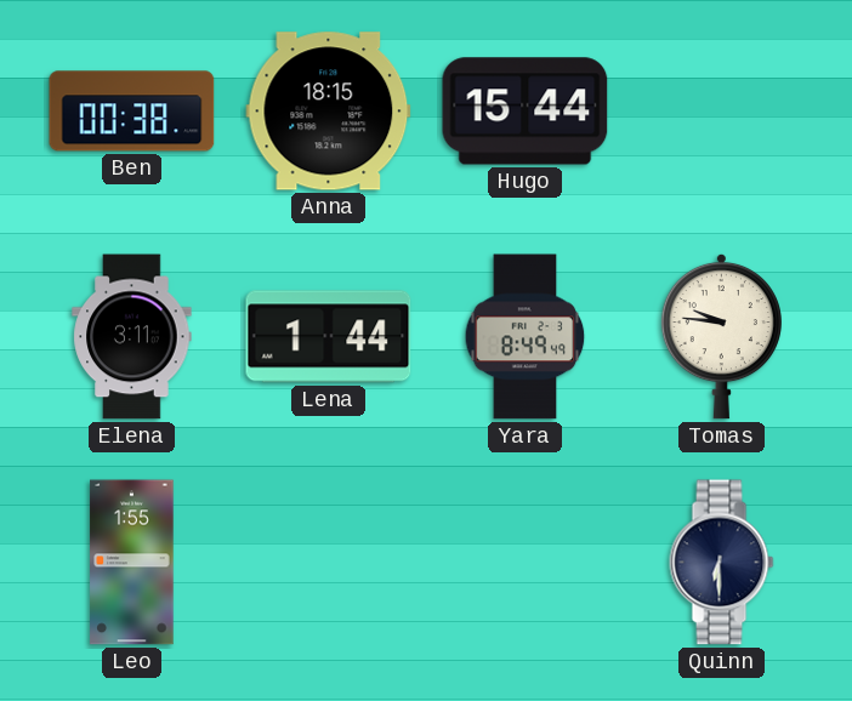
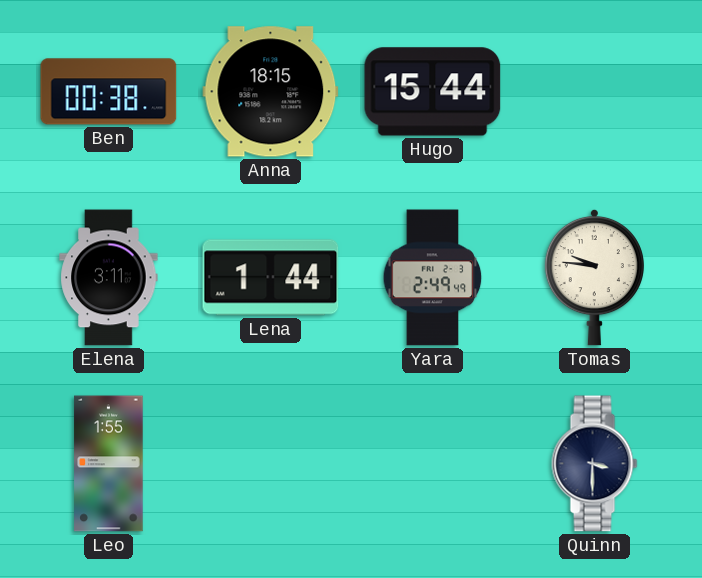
Yara: 8:49 -> 2:49
Quinn: 6:30 -> 3:30
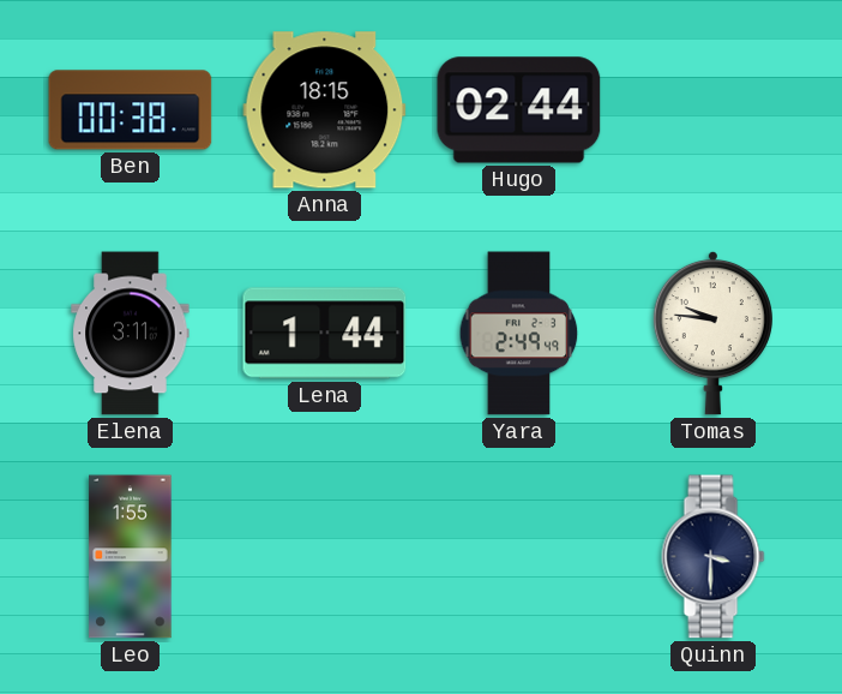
Hugo: 15:44 -> 02:44
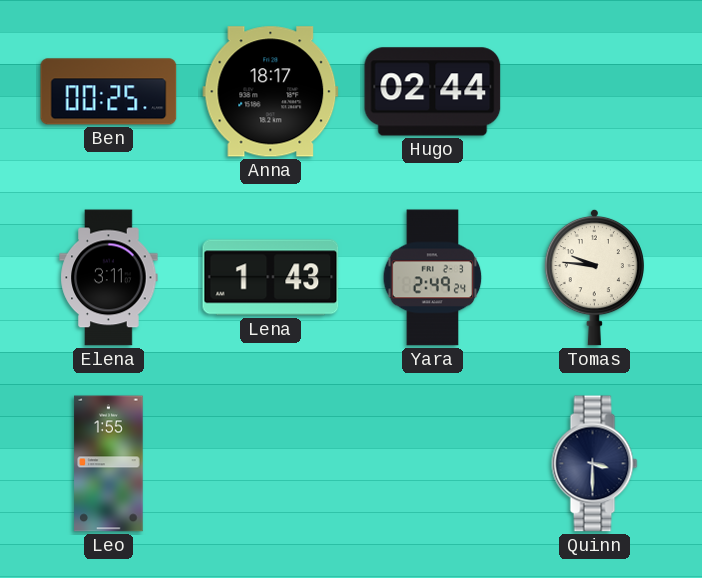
Ben: 00:38 -> 00:25
Anna: 18:15 -> 18:17
Lena: 1:44 -> 1:43
Yara: 2:49:49 -> 2:49:24
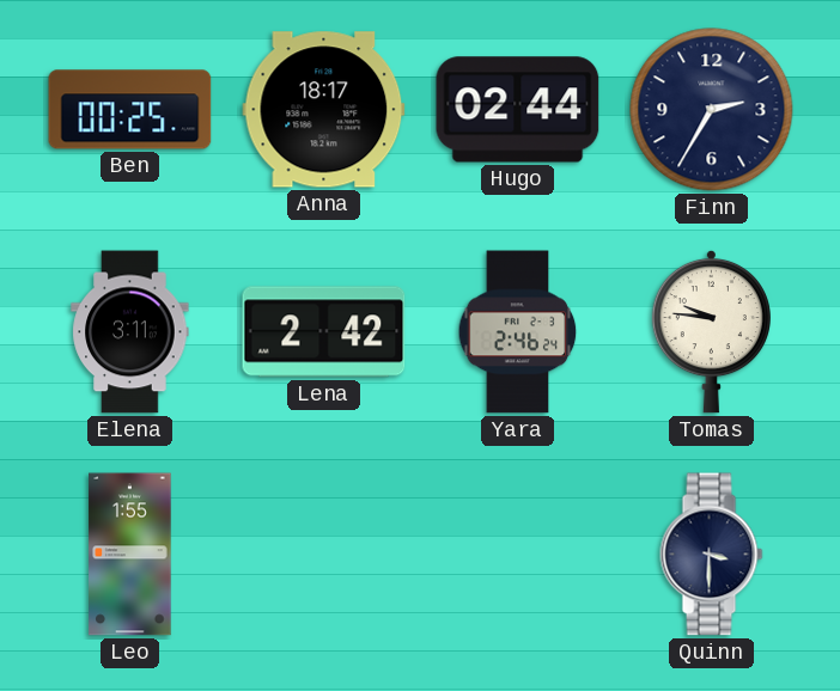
Finn: none -> 2:35
Lena: 1:43 -> 2:42
Yara: 2:49 -> 2:46
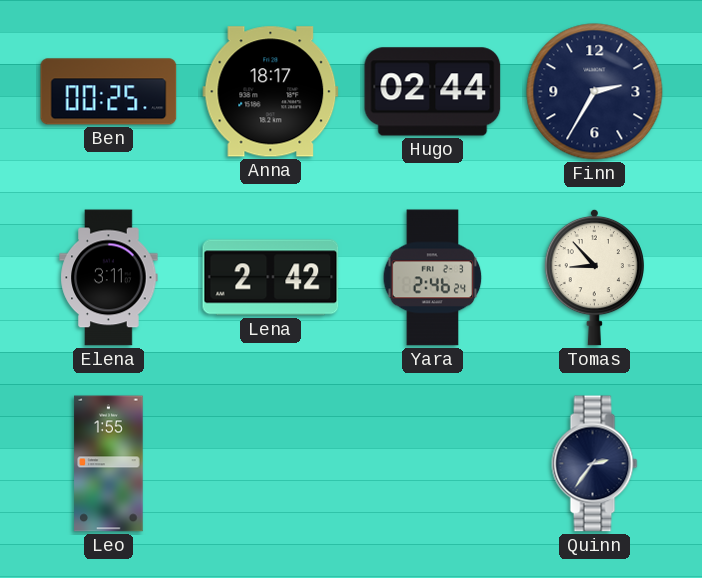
Tomas: 9:46 -> 8:53
Quinn: 3:30 -> 2:36
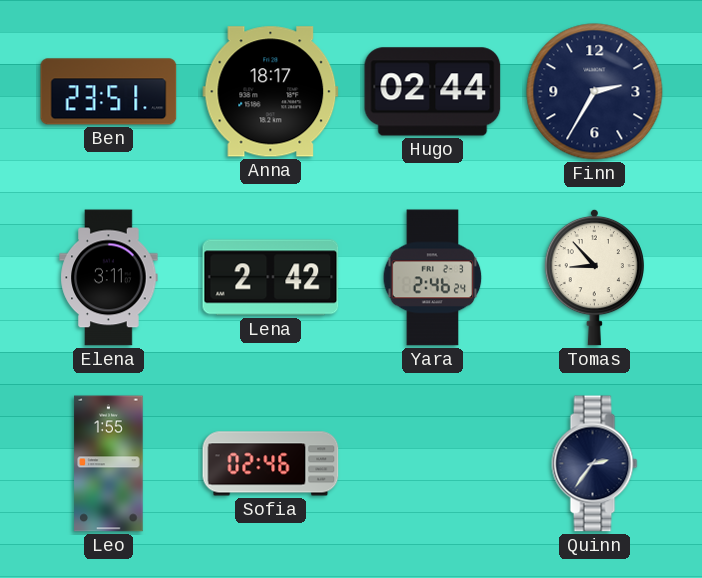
Ben: 00:25 -> 23:51
Sofia: none -> 02:46
